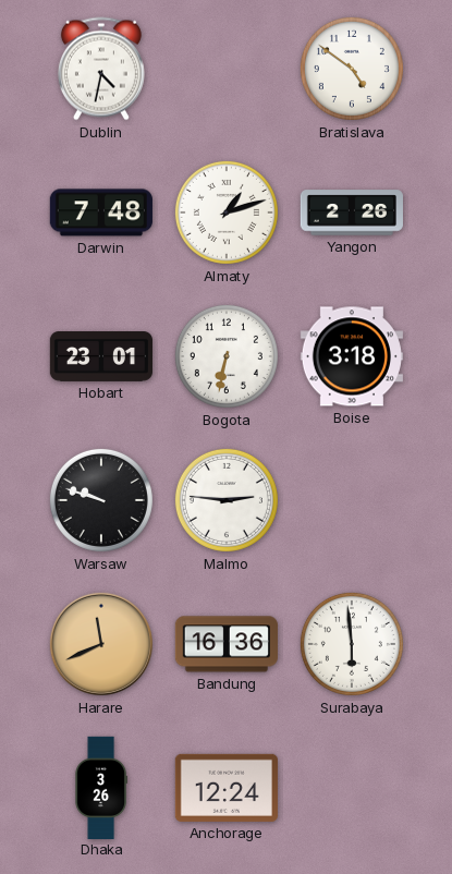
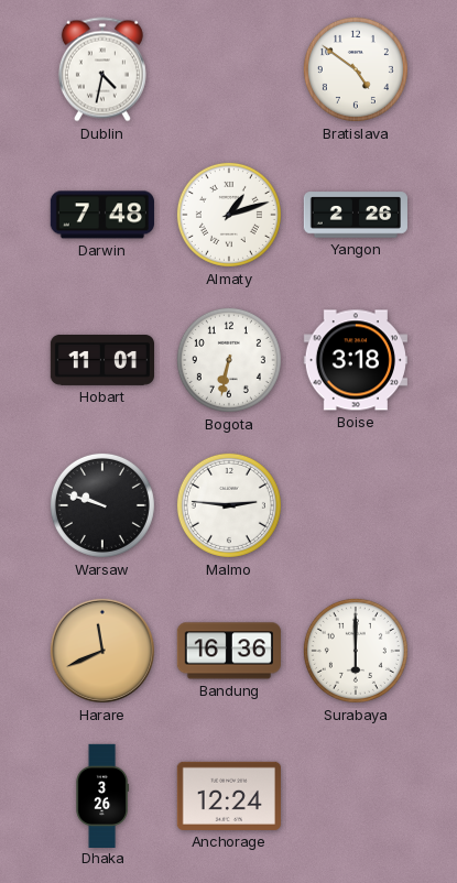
Hobart: 23:01 -> 11:01
Surabaya: 5:59 -> 6:00
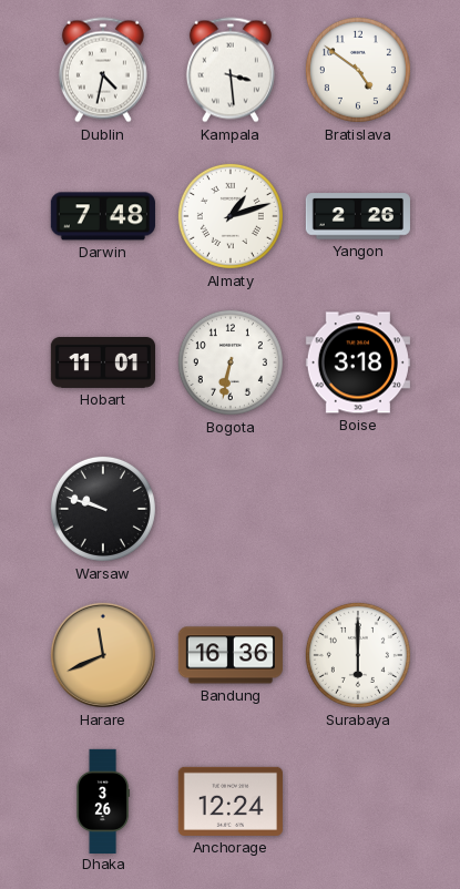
Kampala: none -> 3:29
Malmo: 2:46 -> none
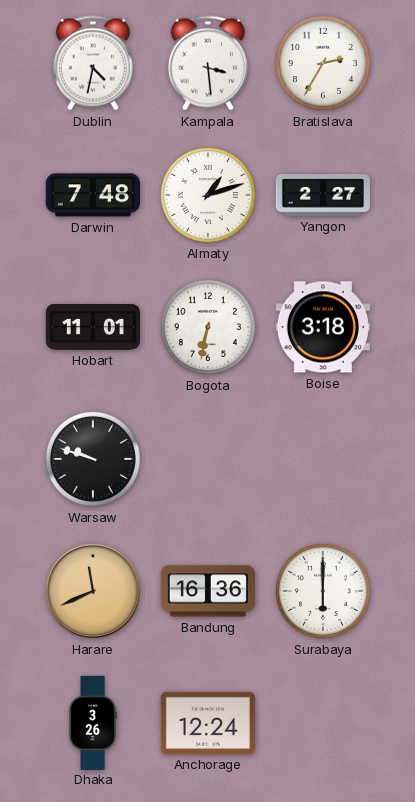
Bratislava: 4:51 -> 2:35
Yangon: 2:26 -> 2:27
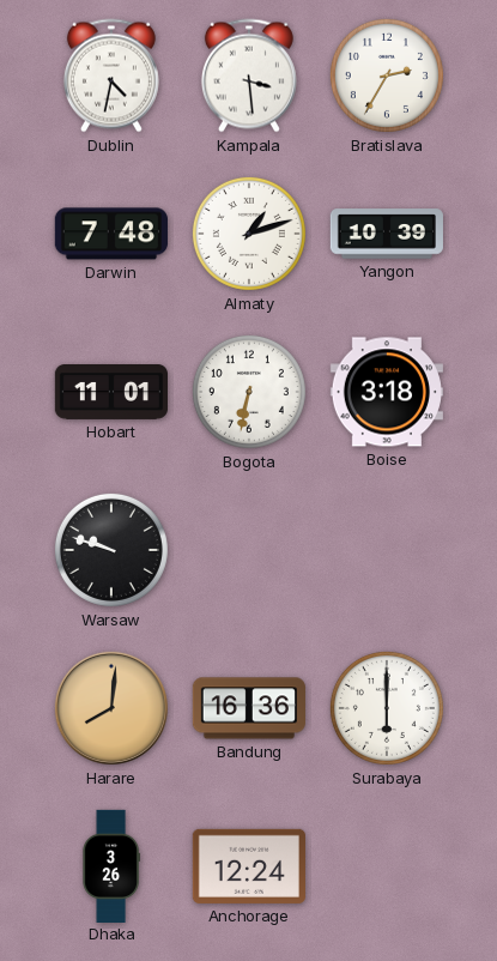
Yangon: 2:27 -> 10:39
Harare: 11:41 -> 8:01
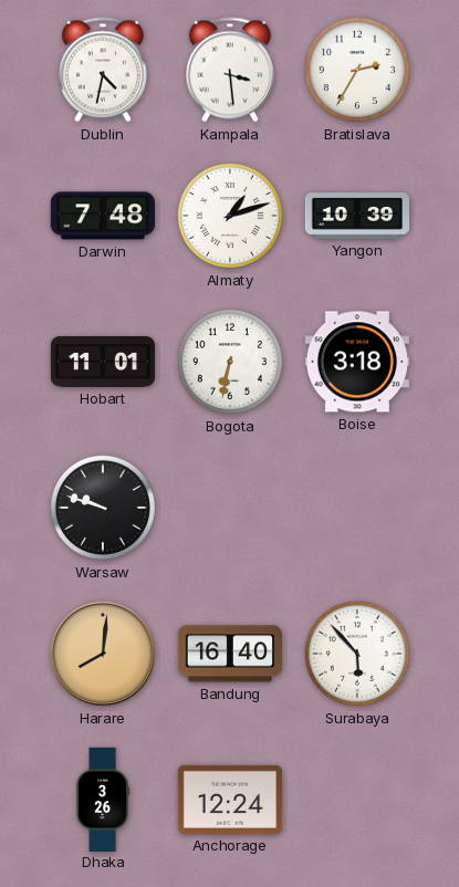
Bandung: 16:36 -> 16:40
Surabaya: 6:00 -> 5:53
